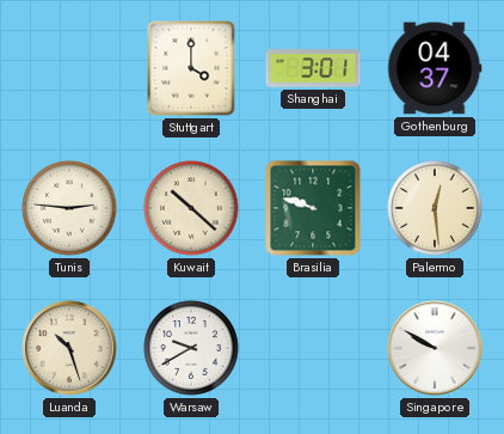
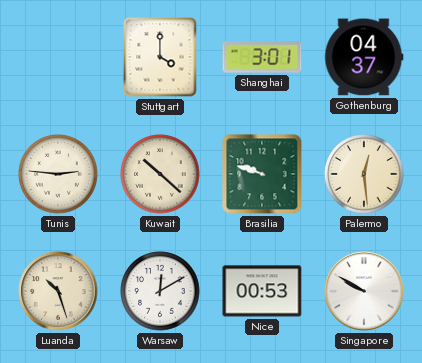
Warsaw: 9:40 -> 12:10
Nice: none -> 00:53
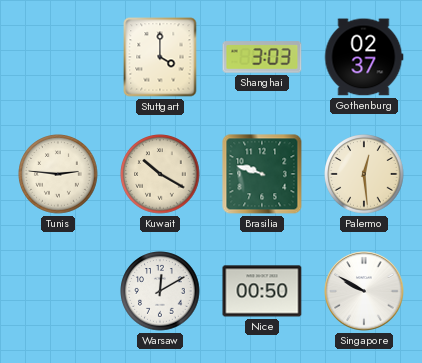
Shanghai: 3:01 -> 3:03
Gothenburg: 04:37 -> 02:37
Kuwait: 10:22 -> 10:20
Luanda: 10:27 -> none
Nice: 00:53 -> 00:50
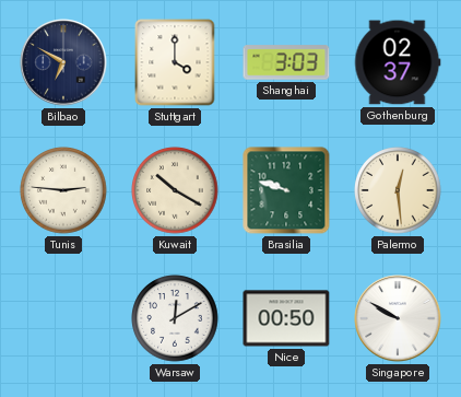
Bilbao: none -> 6:50
